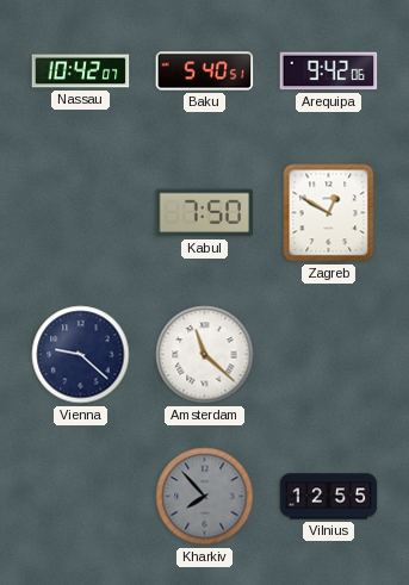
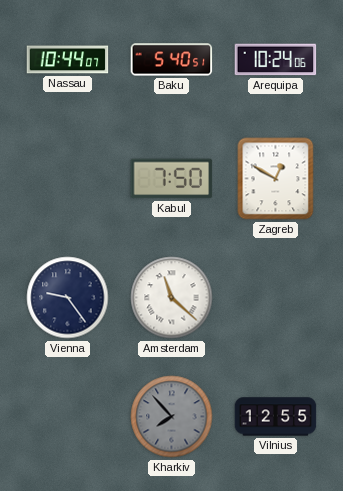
Nassau: 10:42 -> 10:44
Arequipa: 9:42 -> 10:24
Vienna: 9:22 -> 9:24
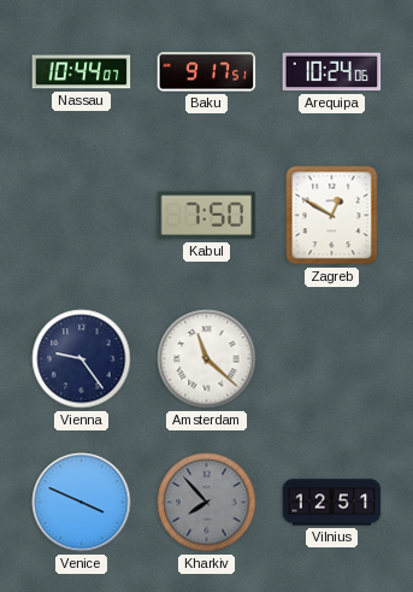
Baku: 5:40 -> 9:17
Venice: none -> 3:49
Vilnius: 12:55 -> 12:51
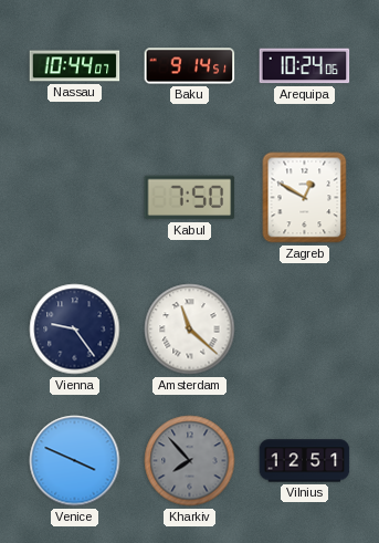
Baku: 9:17 -> 9:14
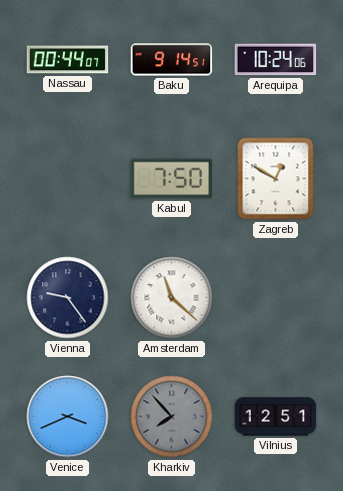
Nassau: 10:44 -> 00:44
Venice: 3:49 -> 3:41
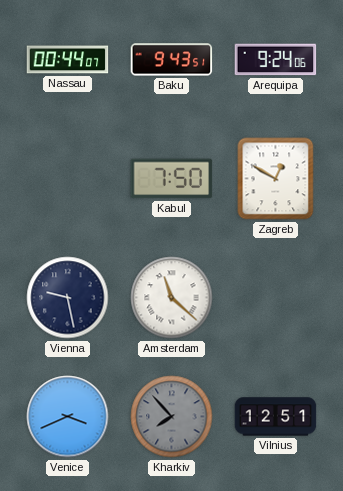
Baku: 9:14 -> 9:43
Arequipa: 10:24 -> 9:24
Vienna: 9:24 -> 9:28
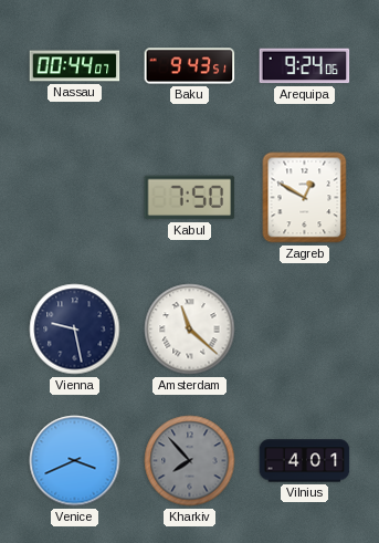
Vilnius: 12:51 -> 4:01
